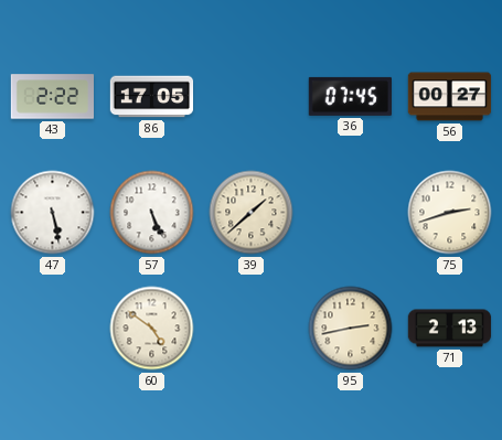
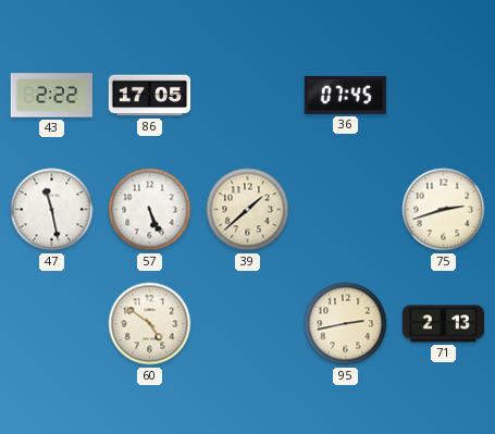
56: 00:27 -> none
47: 5:28 -> 11:28
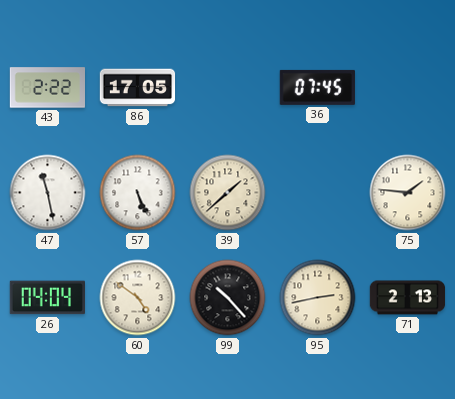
75: 2:42 -> 1:46
26: none -> 04:04
99: none -> 10:23
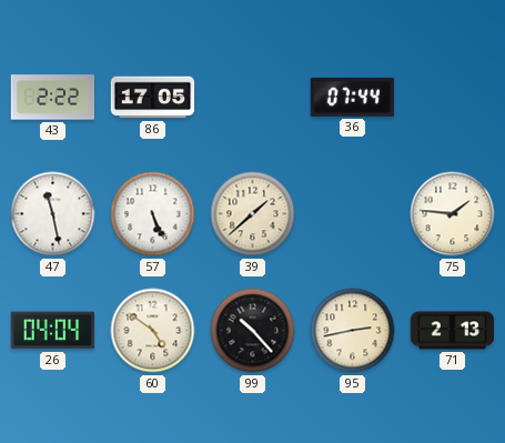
36: 07:45 -> 07:44
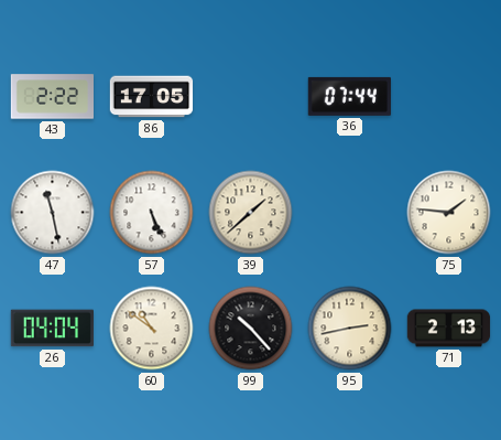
60: 4:51 -> 10:51
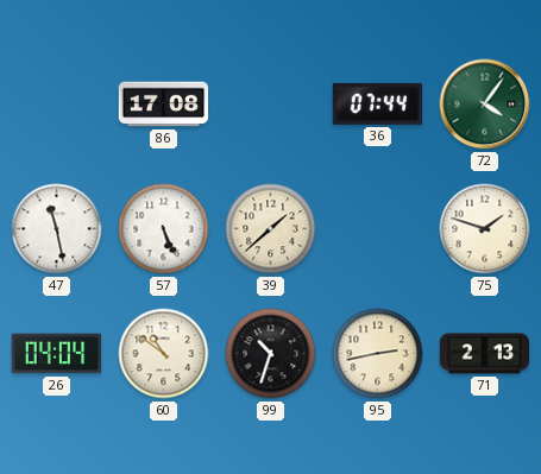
43: 2:22 -> none
86: 17:05 -> 17:08
72: none -> 4:06
75: 1:46 -> 1:48
99: 10:23 -> 10:33
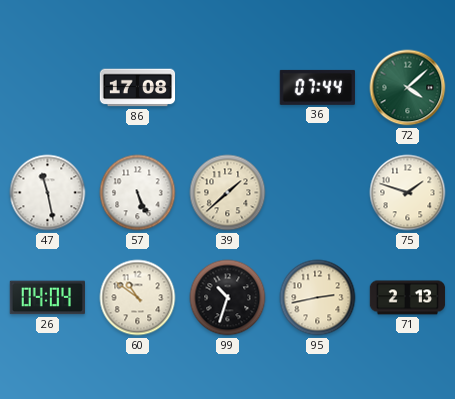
72: 4:06 -> 4:08
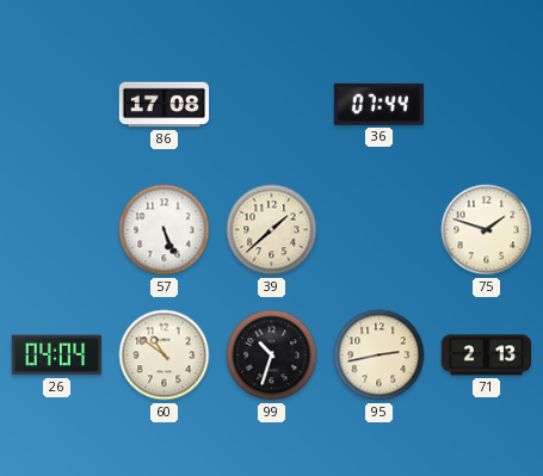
72: 4:08 -> none
47: 11:28 -> none
